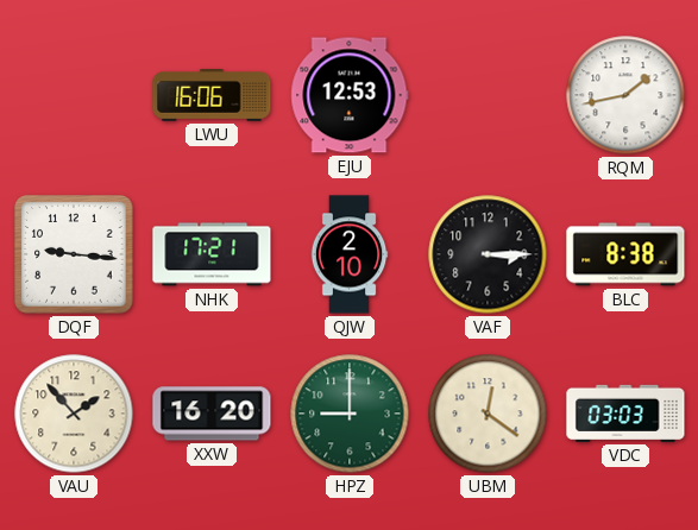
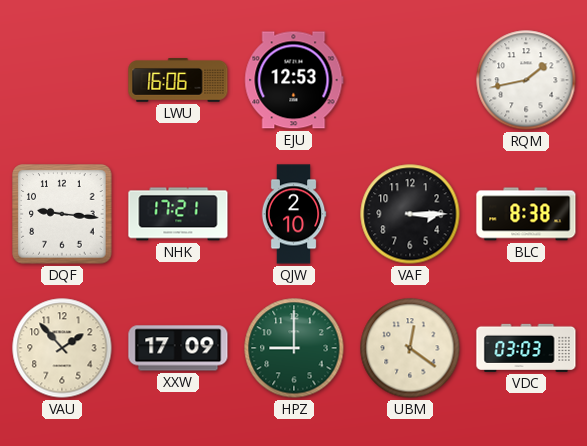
XXW: 16:20 -> 17:09
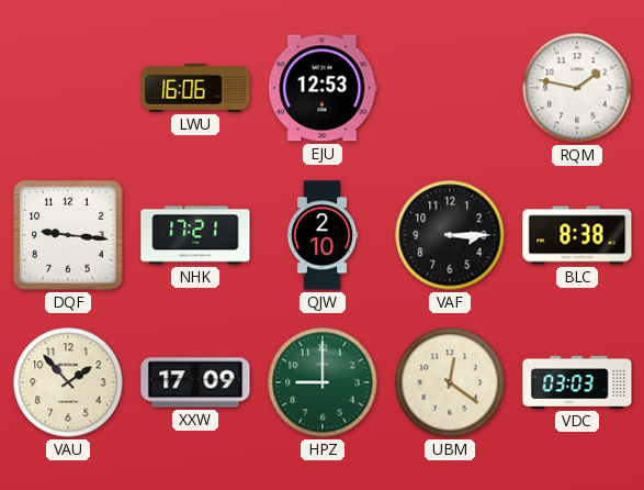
RQM: 1:43 -> 1:47
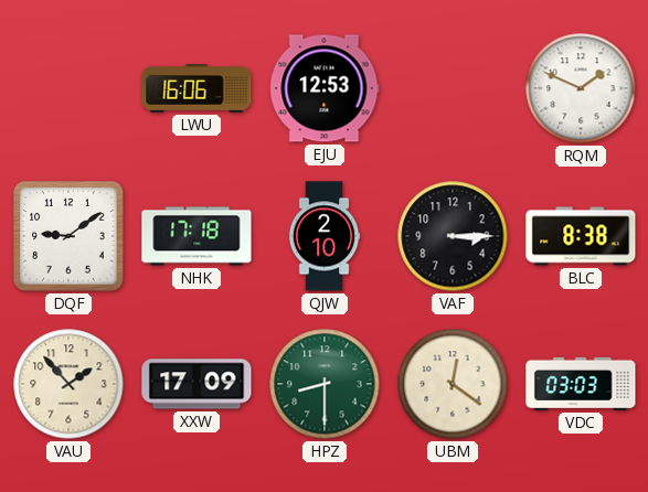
RQM: 1:47 -> 1:49
DQF: 9:16 -> 9:09
NHK: 17:21 -> 17:18
HPZ: 9:00 -> 8:30
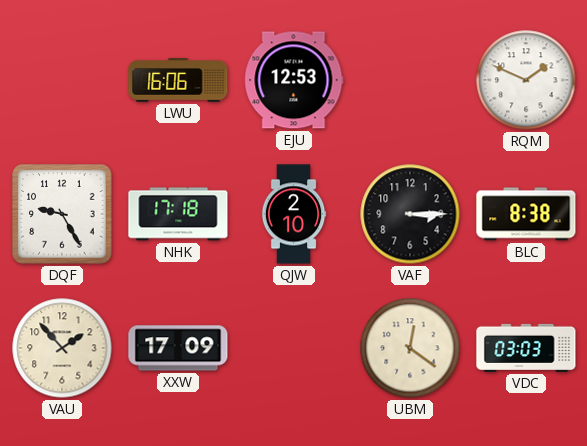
DQF: 9:09 -> 9:25
HPZ: 8:30 -> none
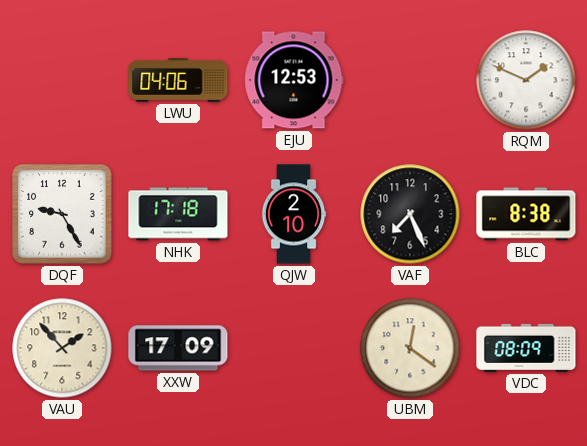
LWU: 16:06 -> 04:06
VAF: 3:15 -> 7:26
VDC: 03:03 -> 08:09
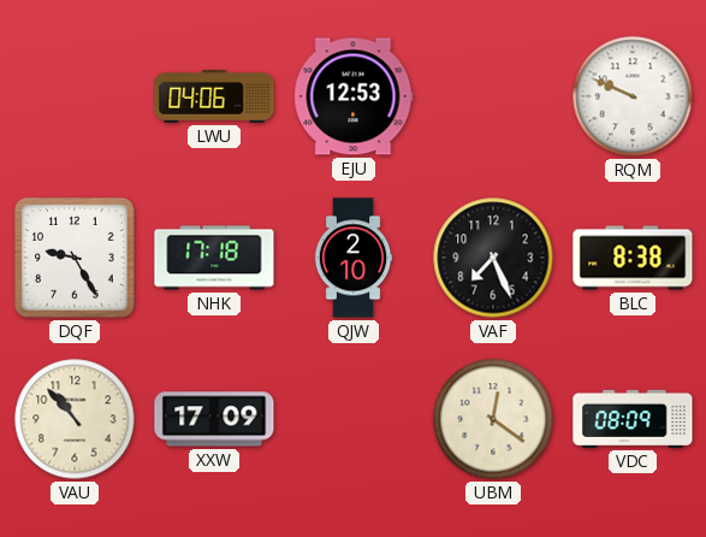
RQM: 1:49 -> 9:49
VAU: 1:53 -> 10:53
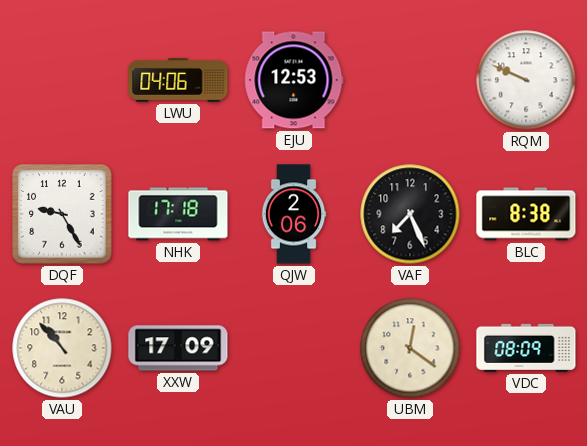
QJW: 2:10 -> 2:06
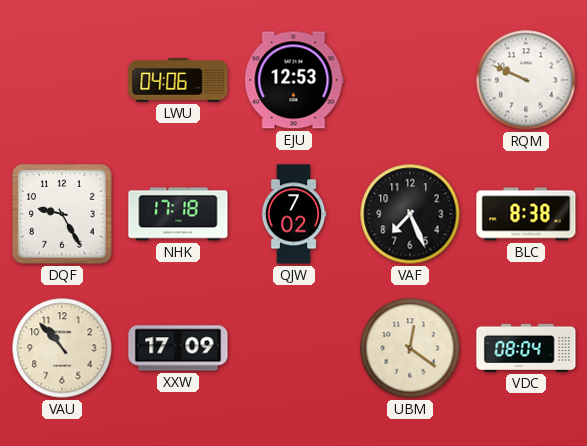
QJW: 2:06 -> 7:02
VDC: 08:09 -> 08:04
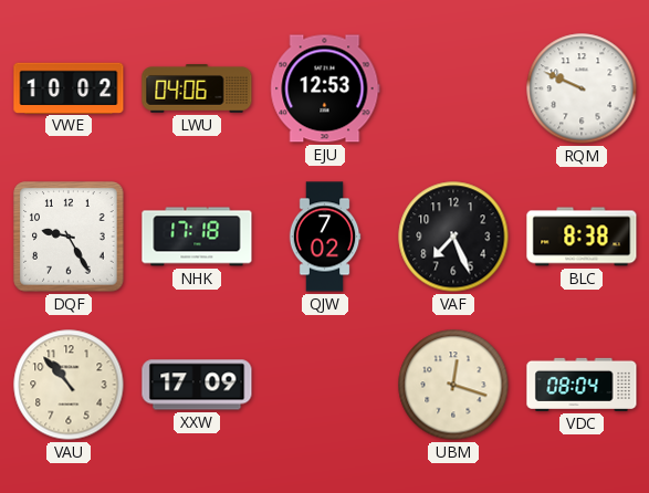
VWE: none -> 10:02
UBM: 12:21 -> 12:18
